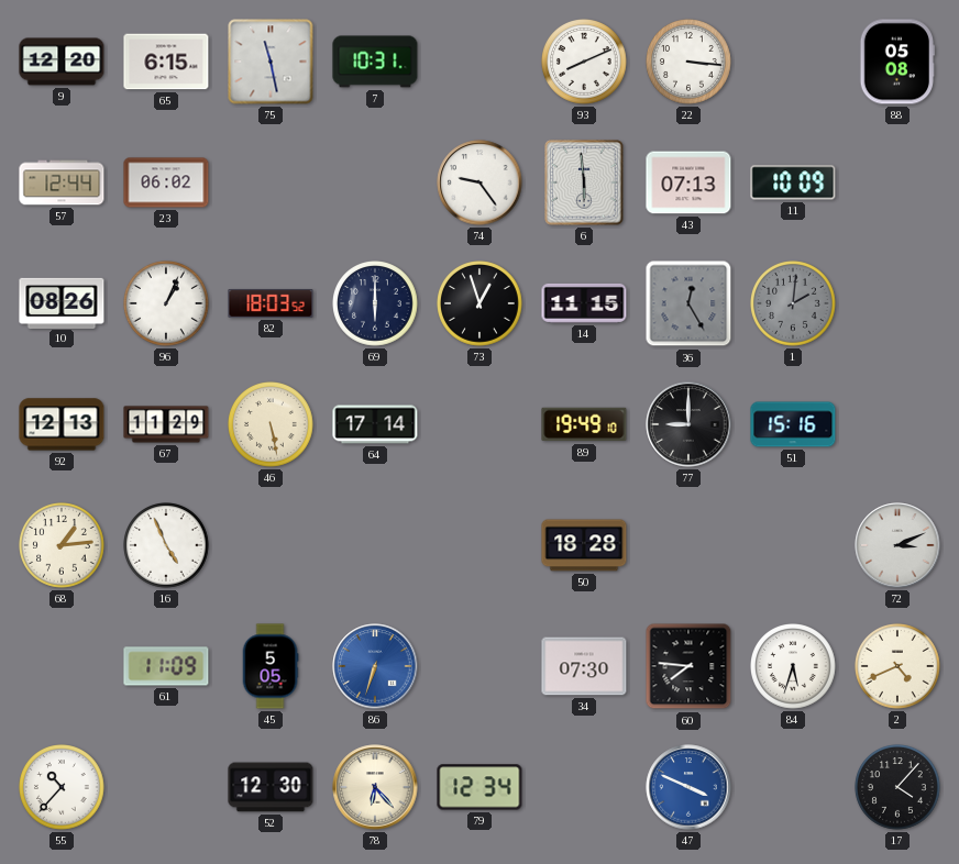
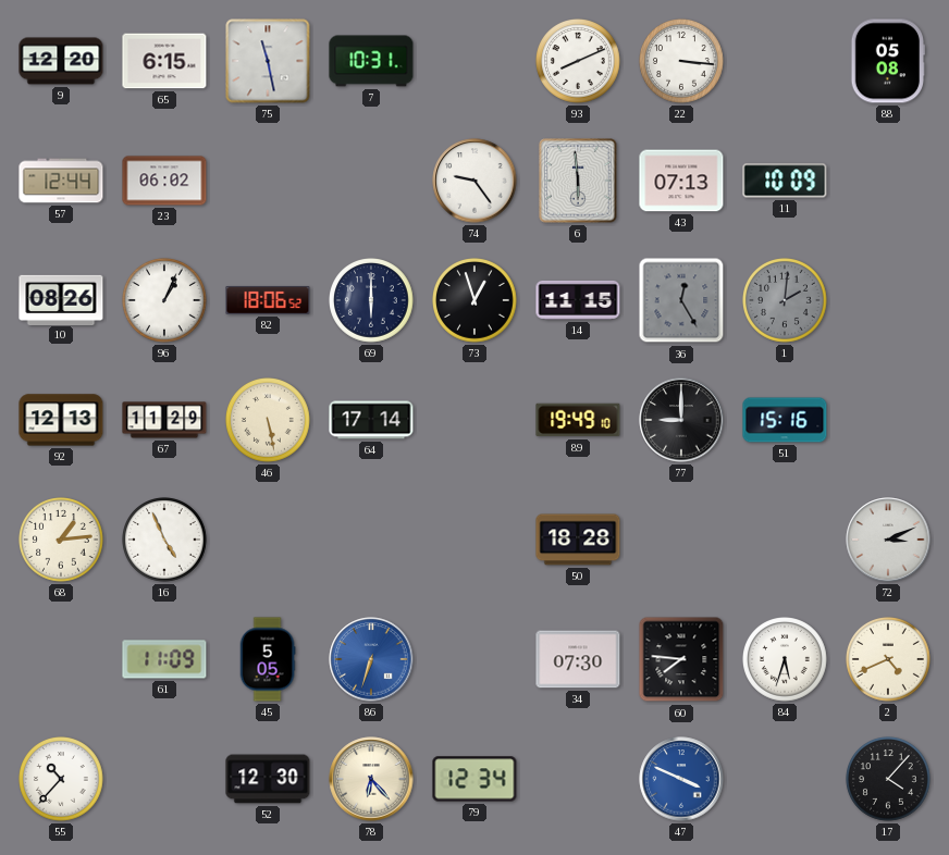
82: 18:03 -> 18:06
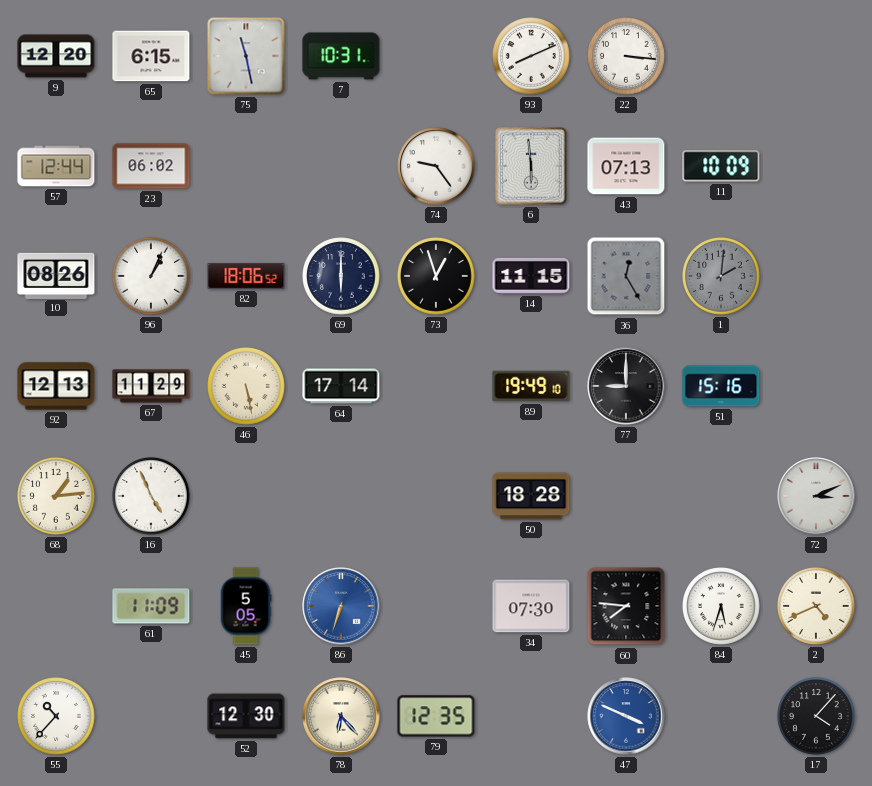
88: 05:08 -> none
79: 12:34 -> 12:35
